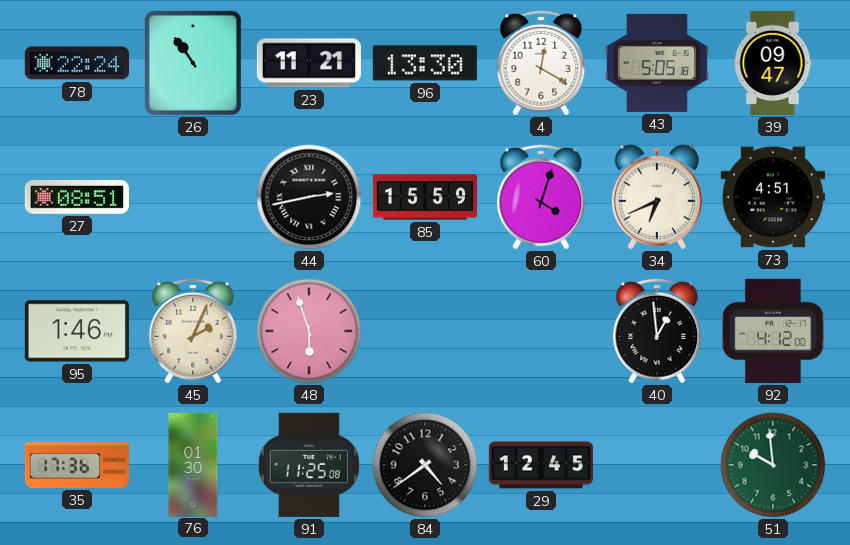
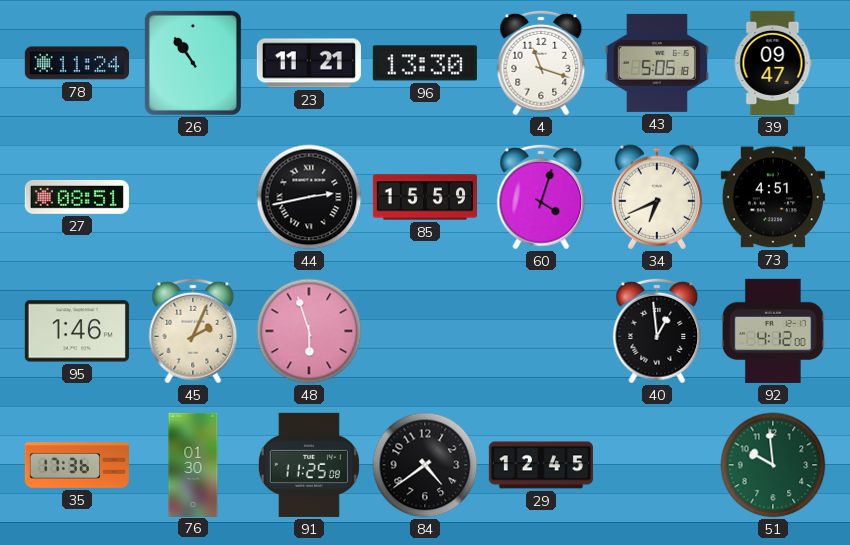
78: 22:24 -> 11:24
4: 12:20 -> 11:18
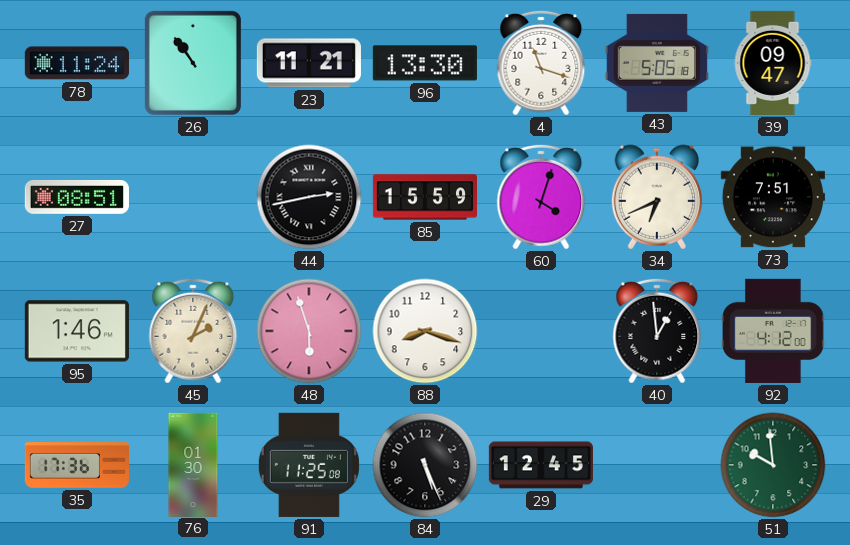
73: 4:51 -> 7:51
88: none -> 8:18
84: 4:39 -> 5:26
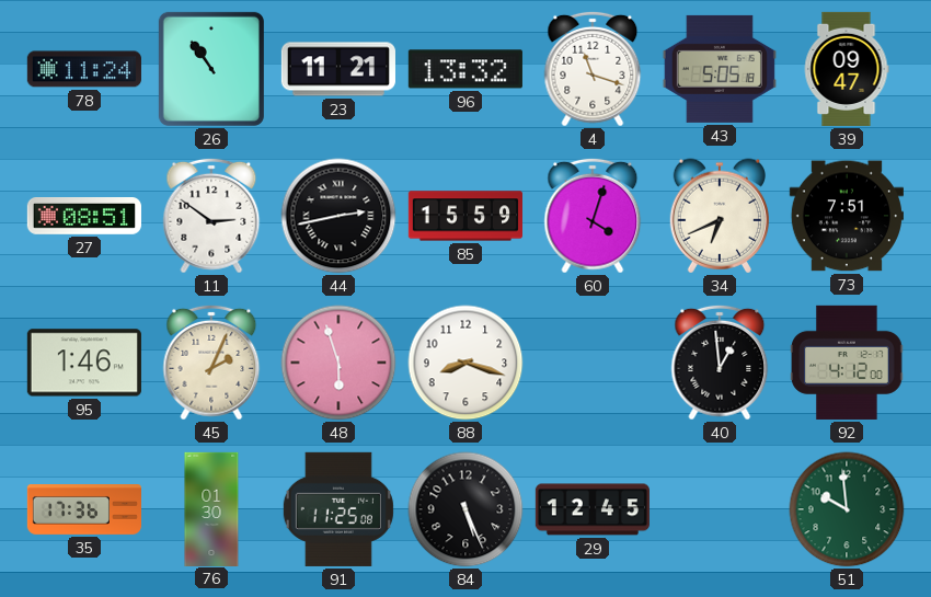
96: 13:30 -> 13:32
11: none -> 2:51
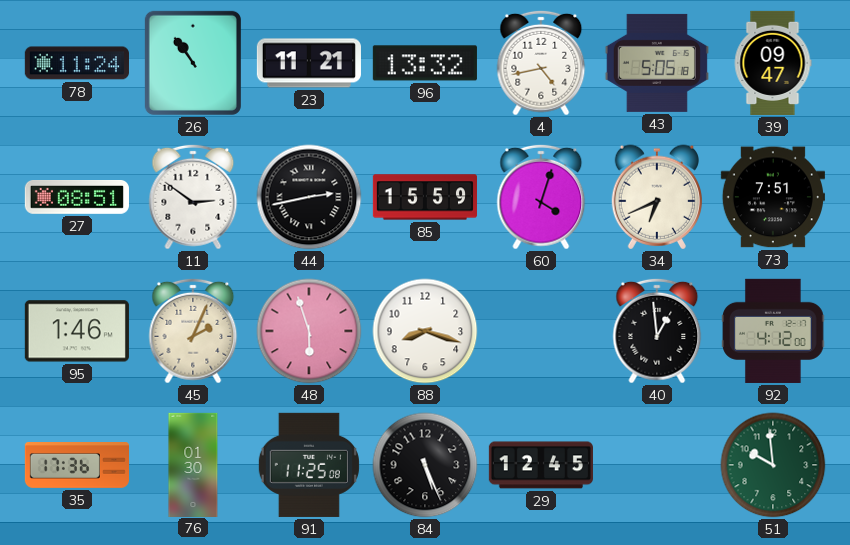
4: 11:18 -> 4:43
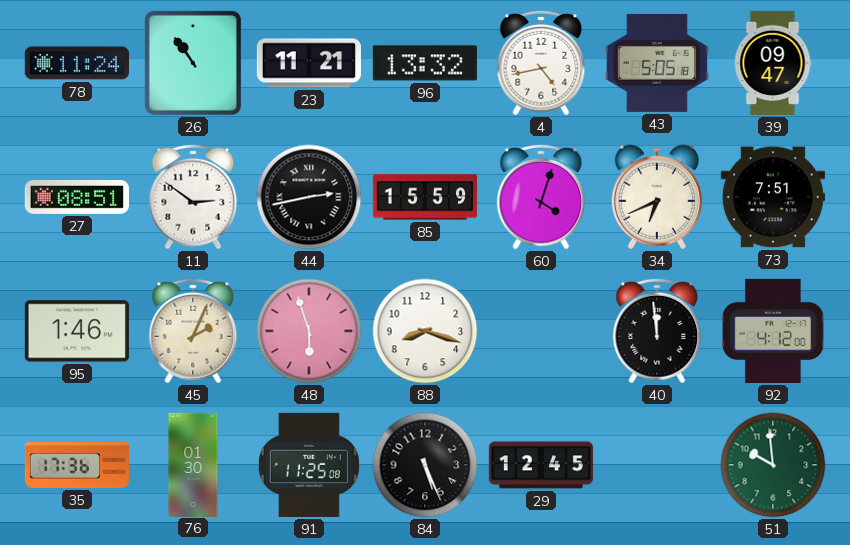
40: 12:59 -> 11:59
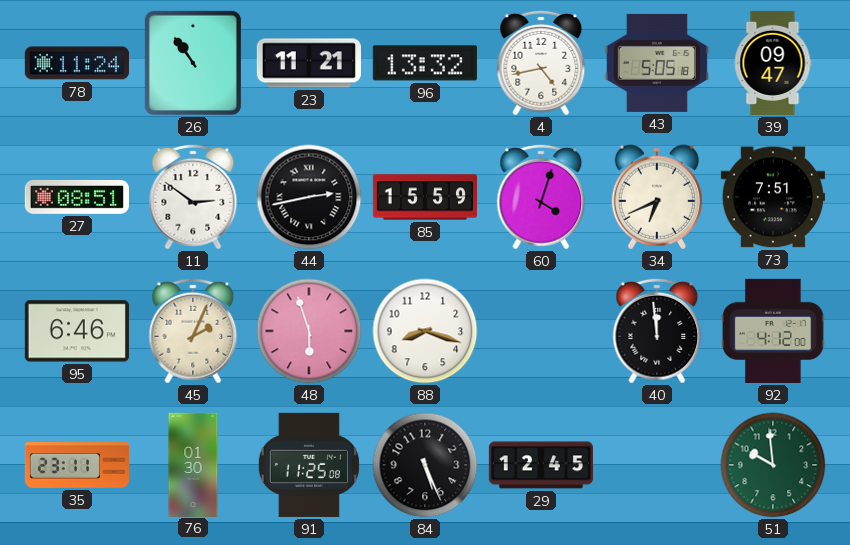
95: 1:46 -> 6:46
35: 17:36 -> 23:11
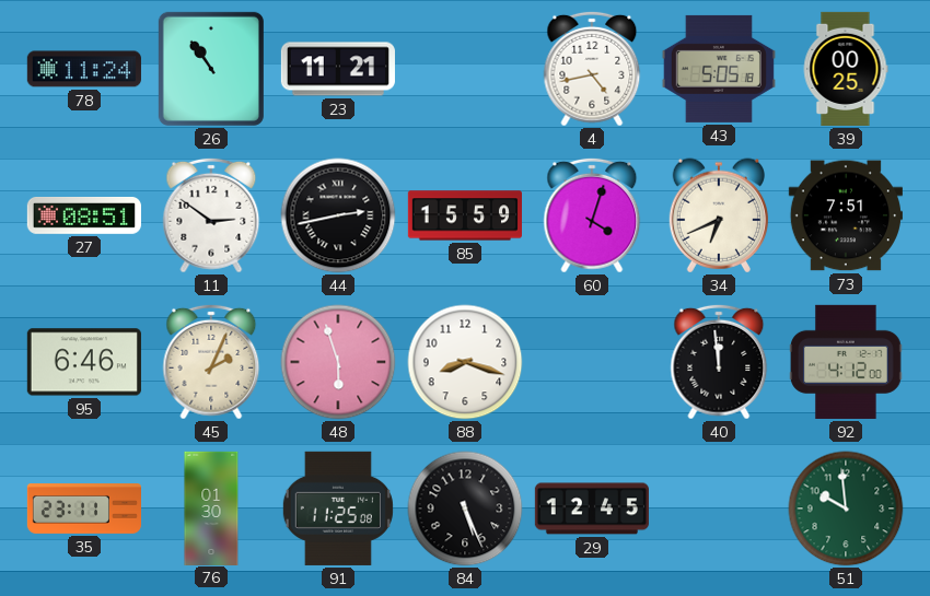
96: 13:32 -> none
39: 09:47 -> 00:25
